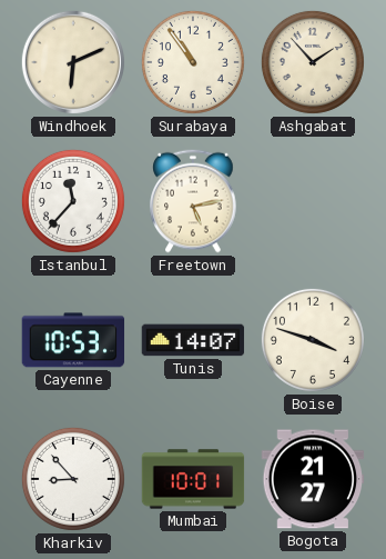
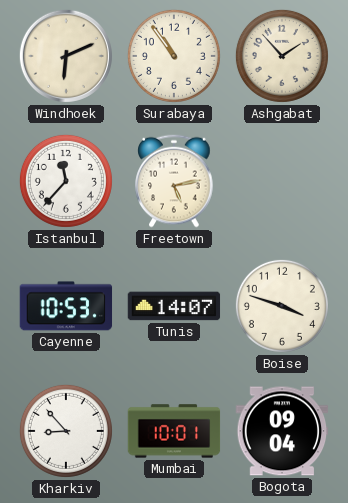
Bogota: 21:27 -> 09:04
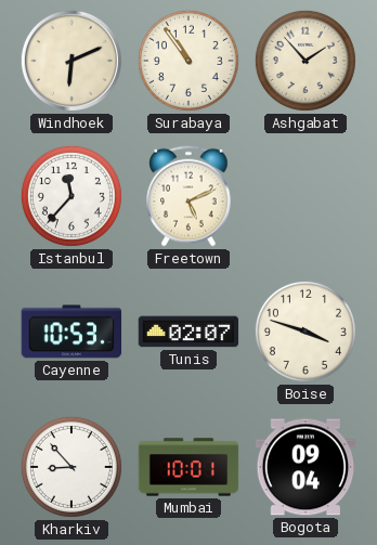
Freetown: 5:13 -> 5:11
Tunis: 14:07 -> 02:07
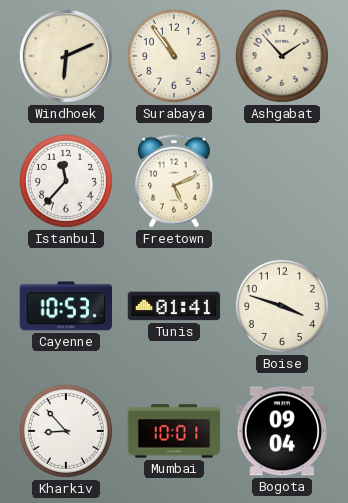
Tunis: 02:07 -> 01:41
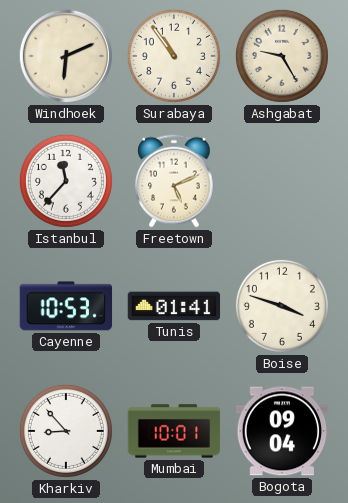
Ashgabat: 1:53 -> 9:25
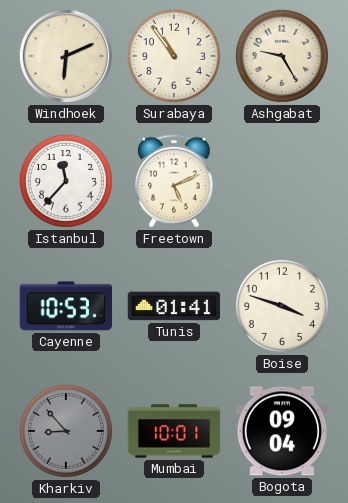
Kharkiv dial: white -> grey
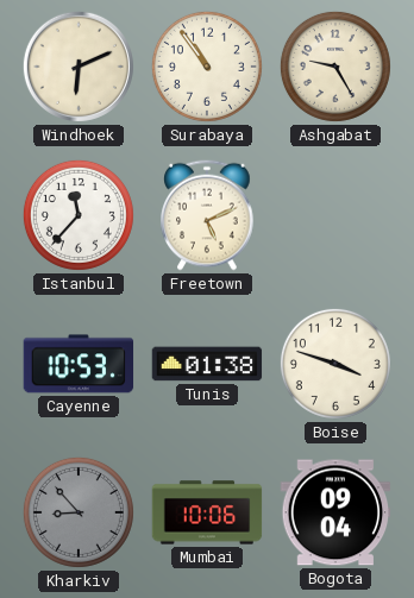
Tunis: 01:41 -> 01:38
Mumbai: 10:01 -> 10:06
